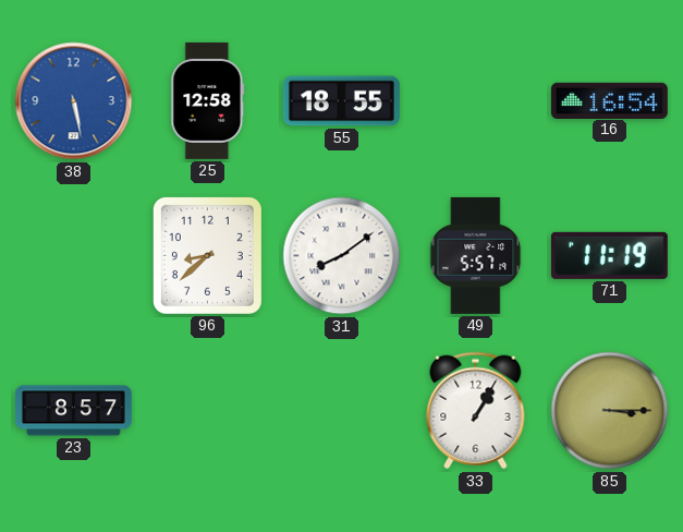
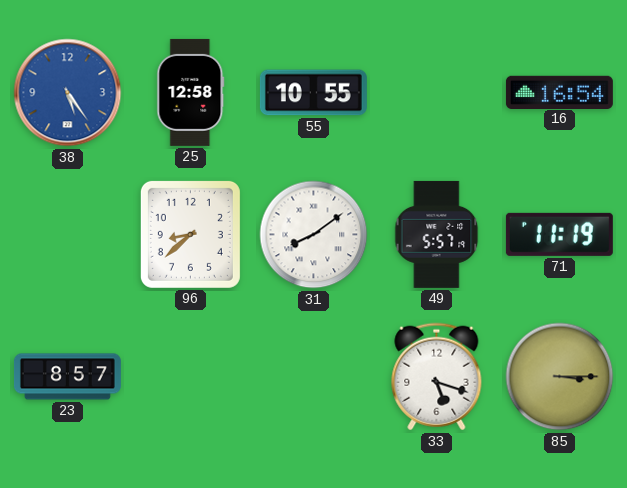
38: 5:28 -> 5:24
55: 18:55 -> 10:55
33: 1:05 -> 5:18
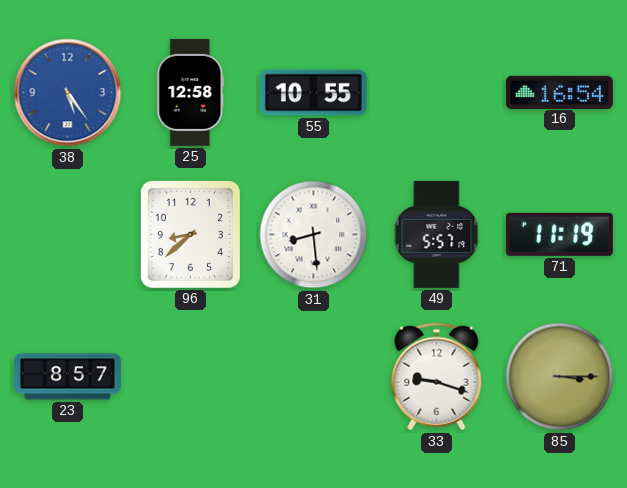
31: 8:09 -> 8:29
33: 5:18 -> 9:18
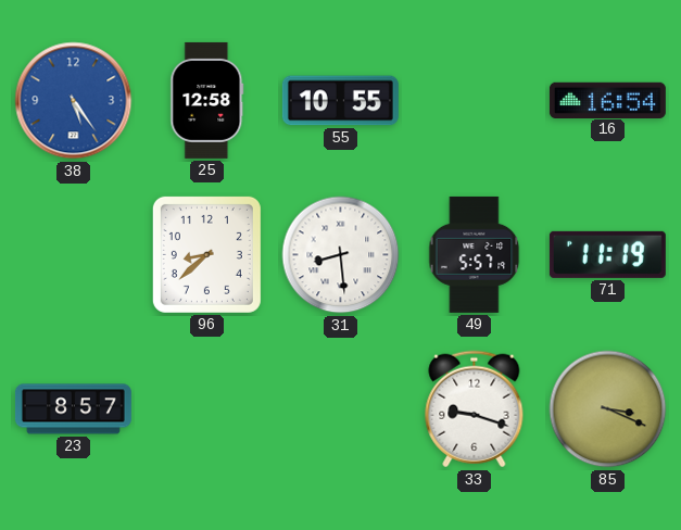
85: 3:15 -> 3:19
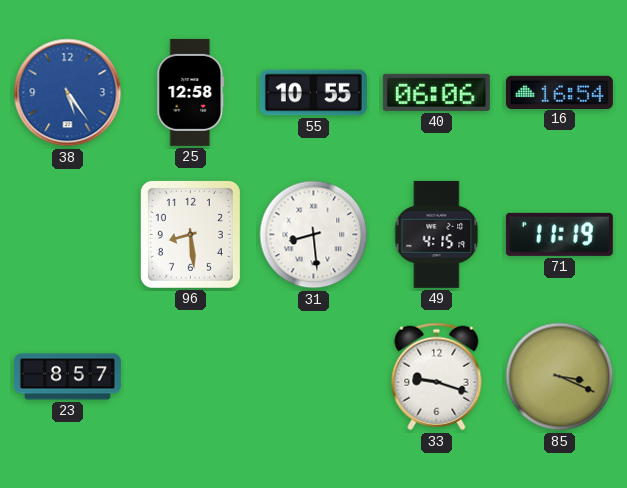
40: none -> 06:06
96: 8:38 -> 8:29
49: 5:57 -> 4:15
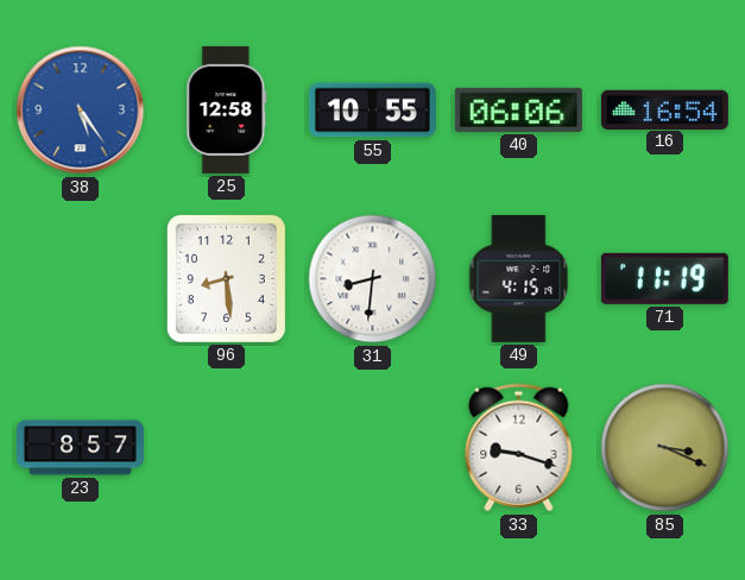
31: 8:29 -> 8:31
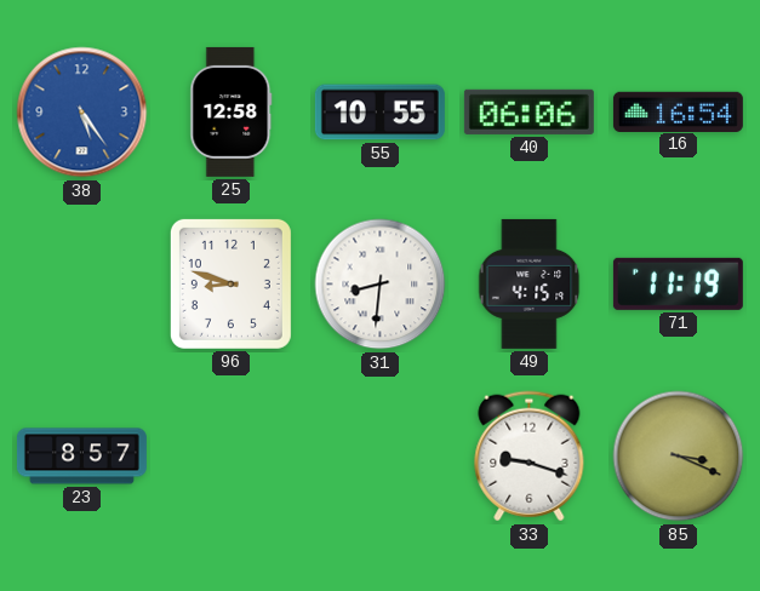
96: 8:29 -> 8:48
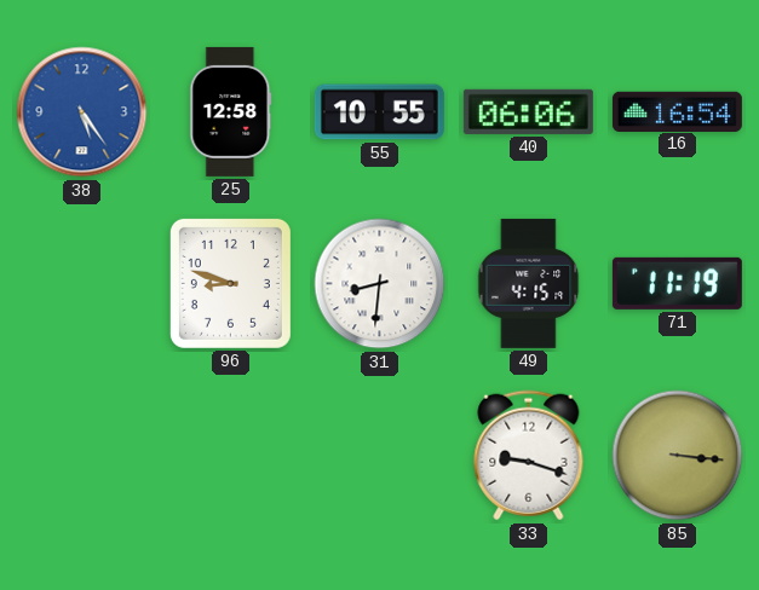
23: 8:57 -> none
85: 3:19 -> 3:16
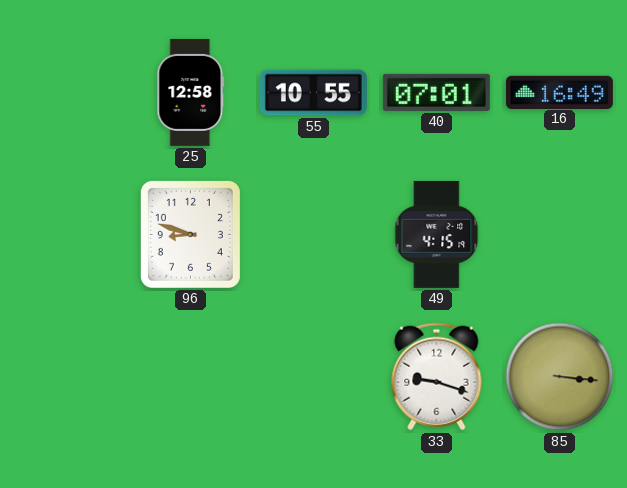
38: 5:24 -> none
40: 06:06 -> 07:01
16: 16:54 -> 16:49
31: 8:31 -> none
71: 11:19 -> none
